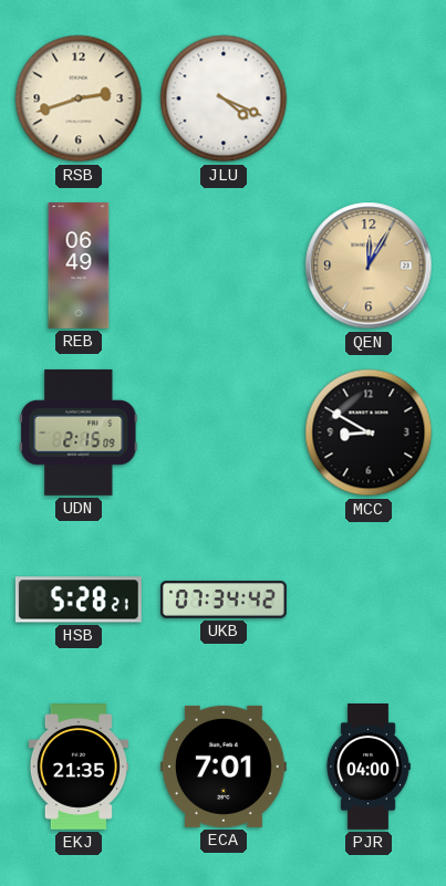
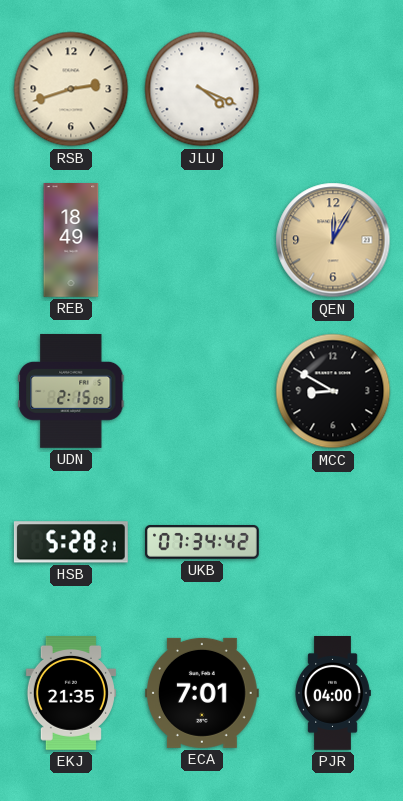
REB: 06:49 -> 18:49
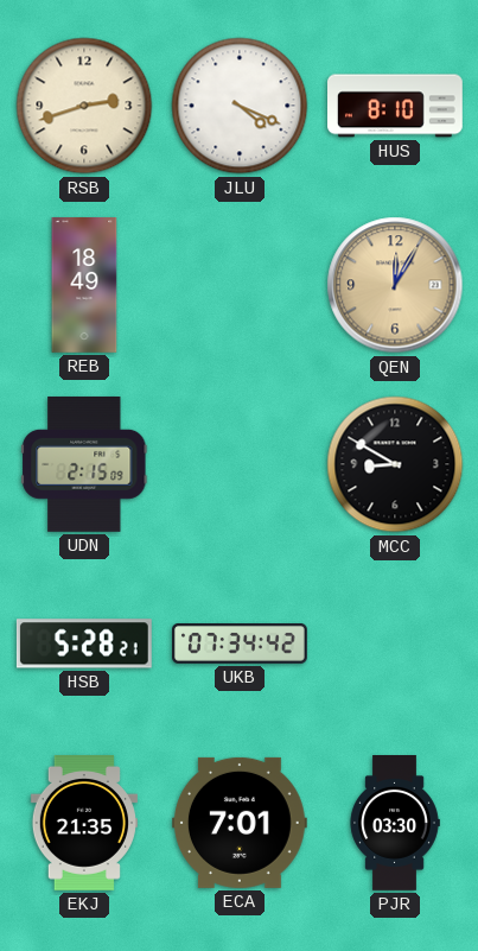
HUS: none -> 8:10
PJR: 04:00 -> 03:30
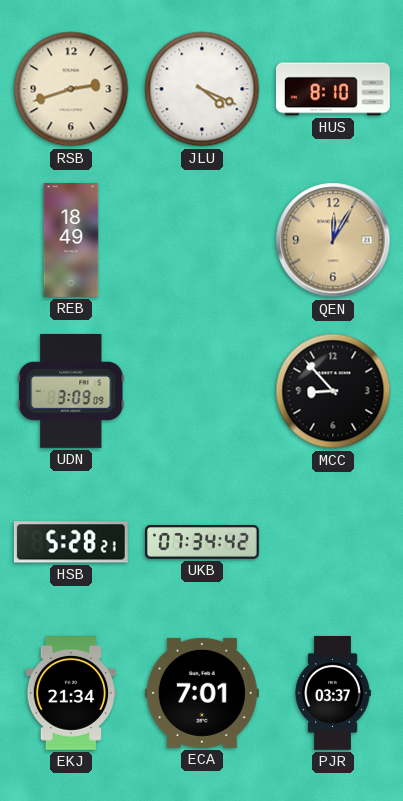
UDN: 2:15 -> 3:09
MCC: 8:50 -> 8:53
EKJ: 21:35 -> 21:34
PJR: 03:30 -> 03:37
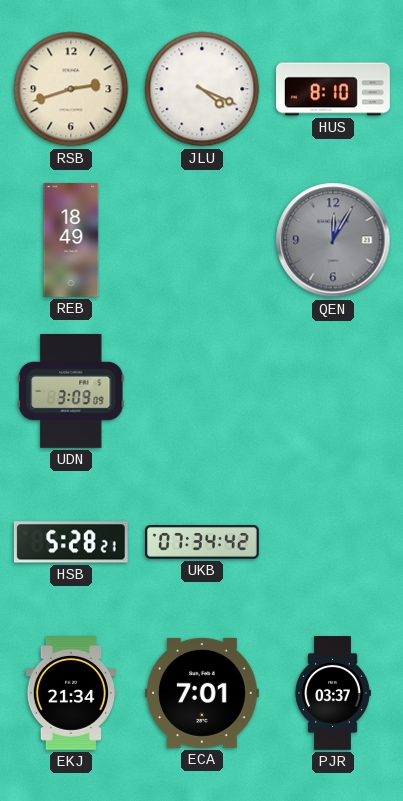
QEN dial: champagne -> grey
MCC: 8:53 -> none
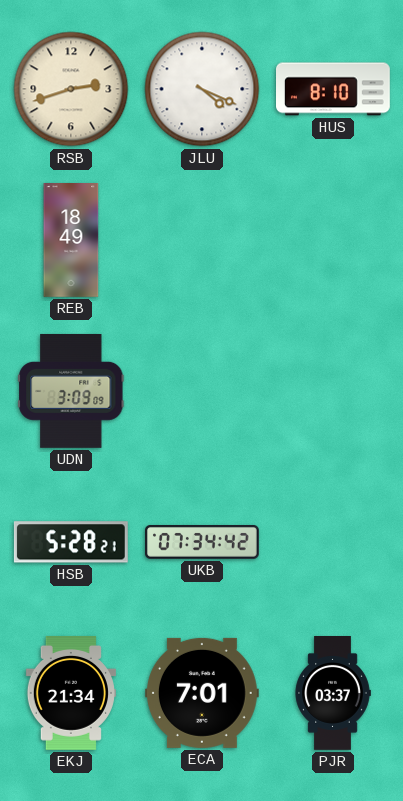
QEN: 12:05 -> none
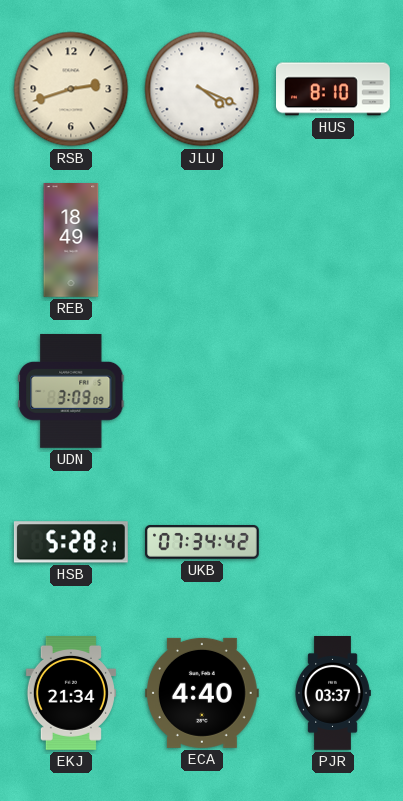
ECA: 7:01 -> 4:40
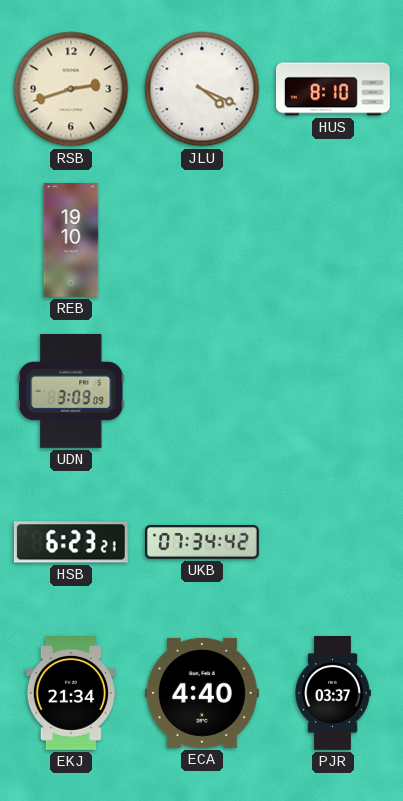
REB: 18:49 -> 19:10
HSB: 5:28 -> 6:23
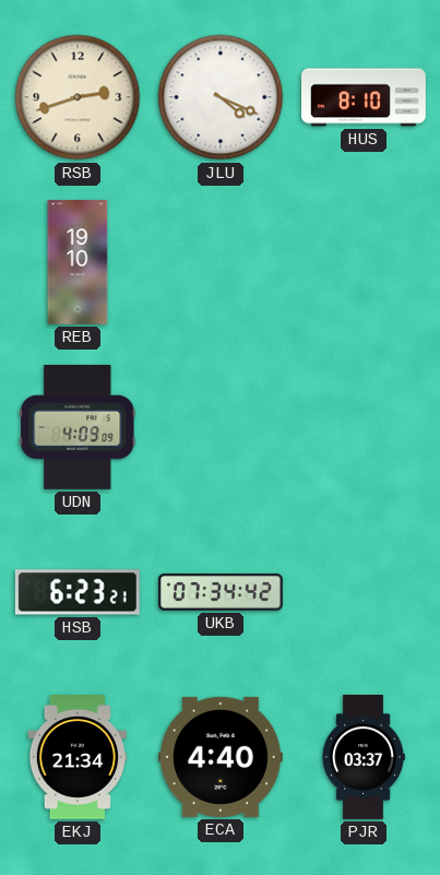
UDN: 3:09 -> 4:09
